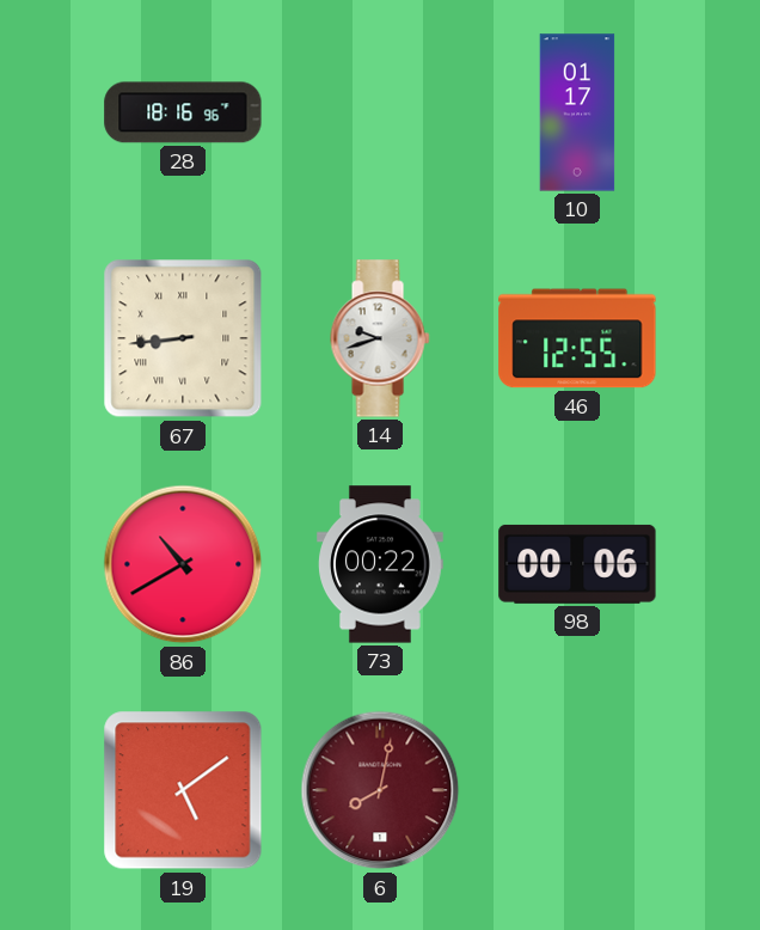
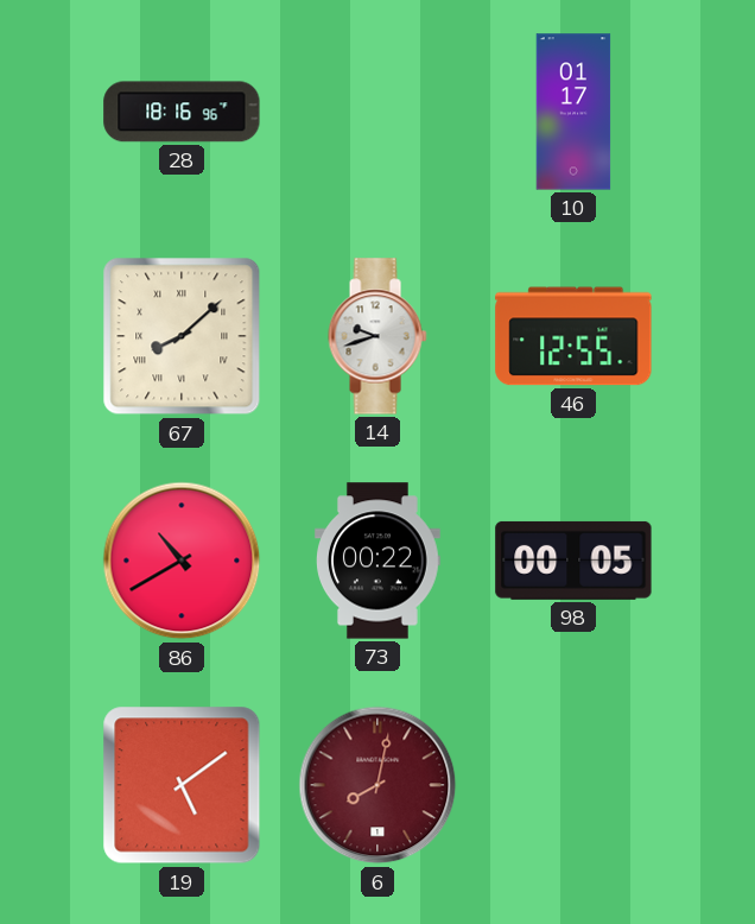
67: 8:44 -> 8:08
98: 00:06 -> 00:05
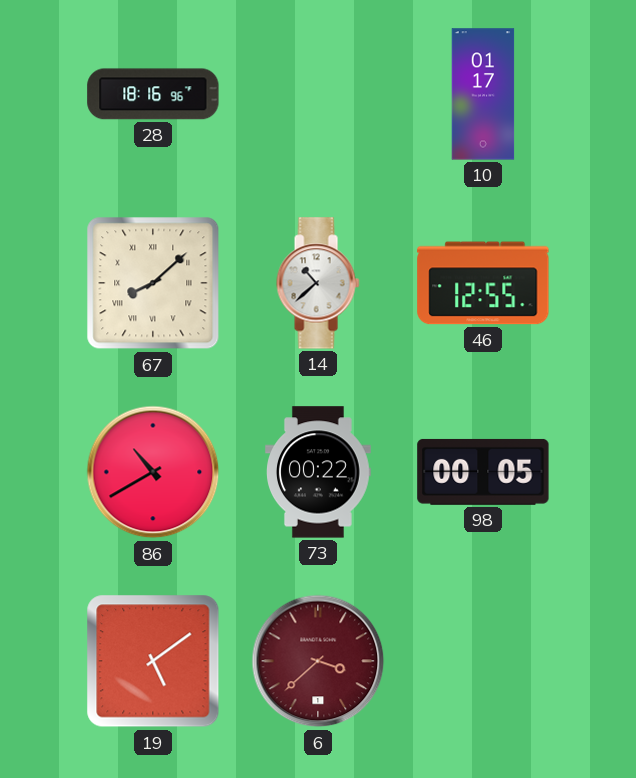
14: 9:42 -> 10:38
6: 8:02 -> 3:38
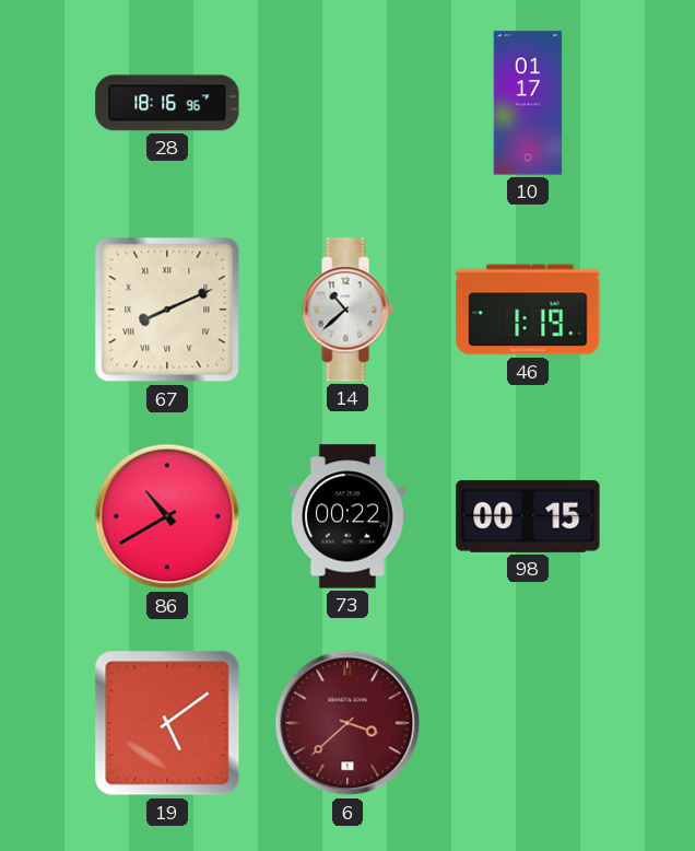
67: 8:08 -> 8:11
46: 12:55 -> 1:19
98: 00:05 -> 00:15
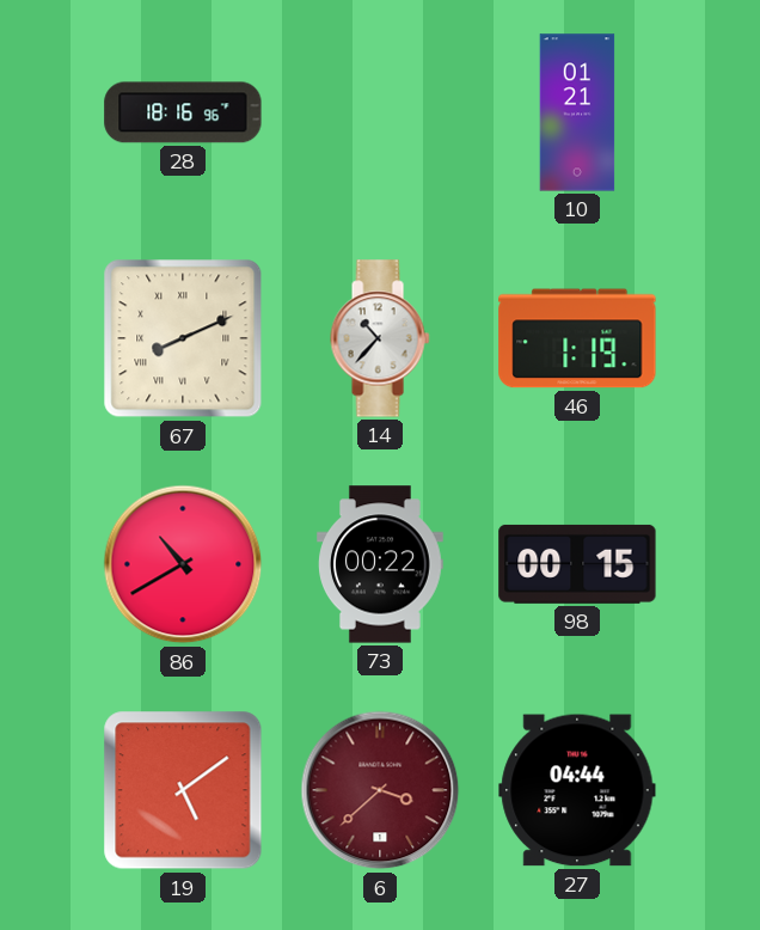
10: 01:17 -> 01:21
14: 10:38 -> 10:37
27: none -> 04:44
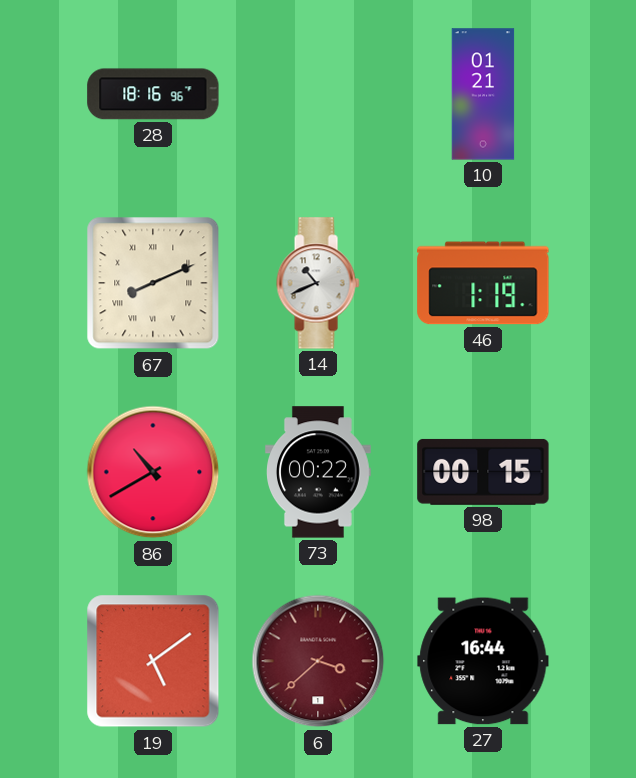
14: 10:37 -> 10:41
27: 04:44 -> 16:44
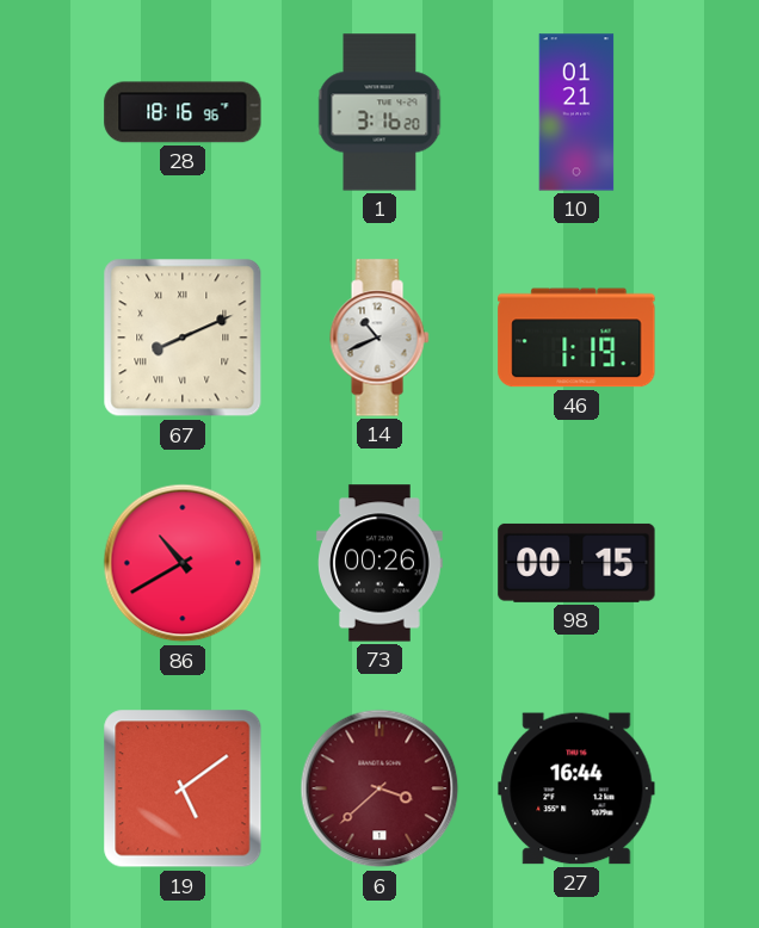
1: none -> 3:16
73: 00:22 -> 00:26
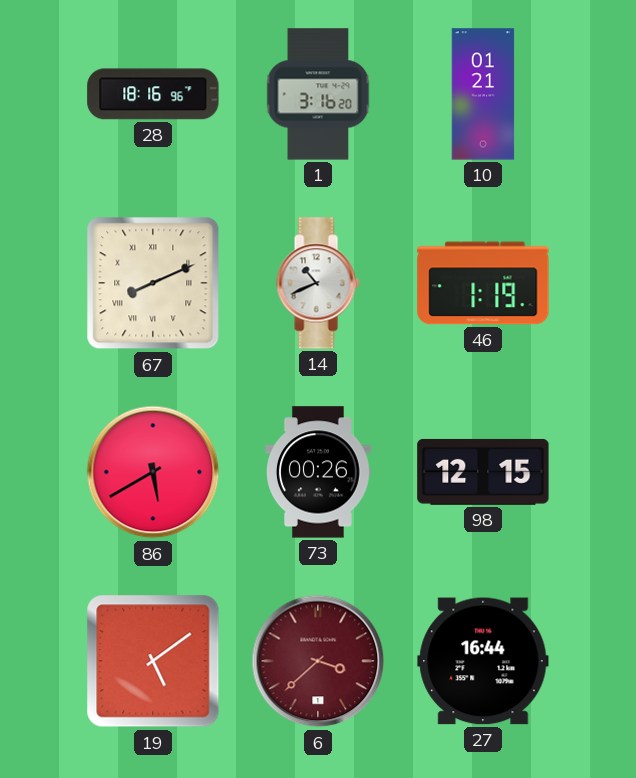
86: 10:40 -> 5:40
98: 00:15 -> 12:15
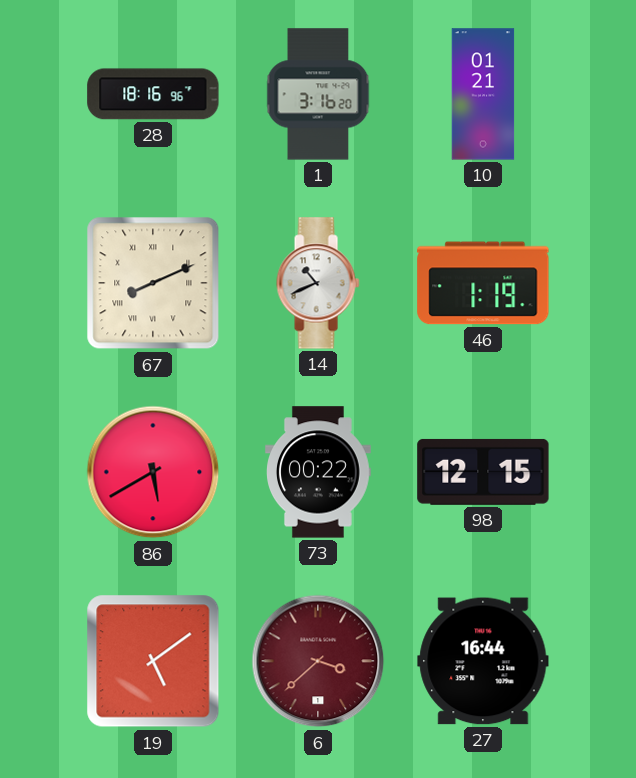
73: 00:26 -> 00:22
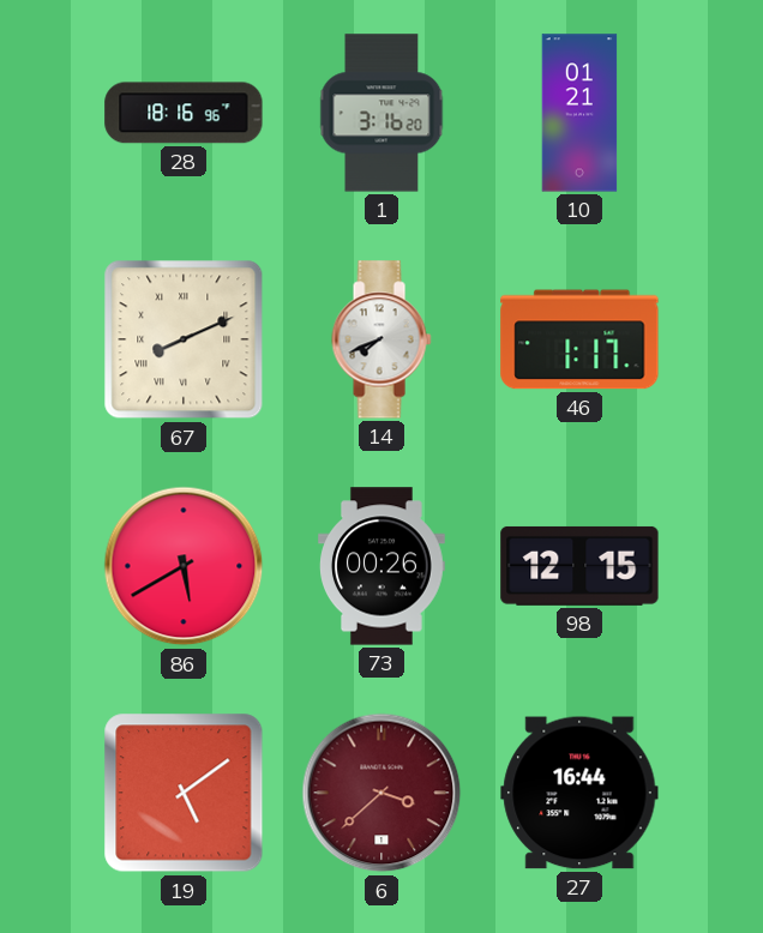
14: 10:41 -> 7:41
46: 1:19 -> 1:17
73: 00:22 -> 00:26
